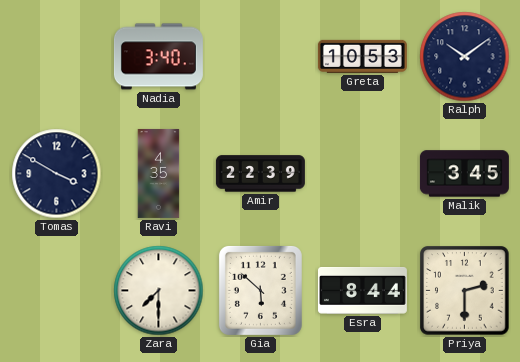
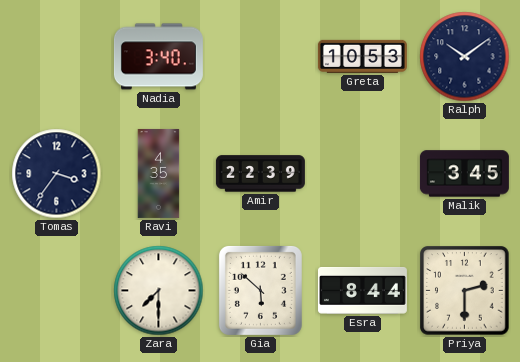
Tomas: 3:50 -> 3:36
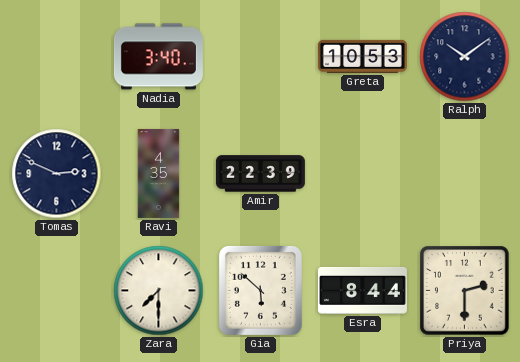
Tomas: 3:36 -> 2:49
Malik: 3:45 -> none
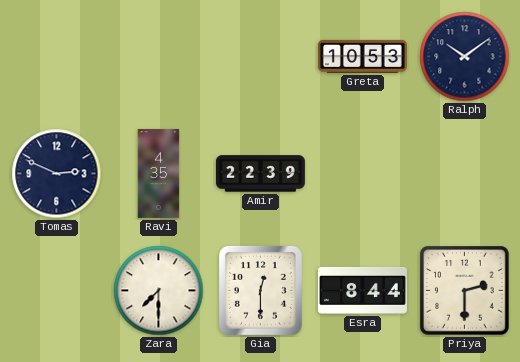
Nadia: 3:40 -> none
Gia: 5:52 -> 12:30
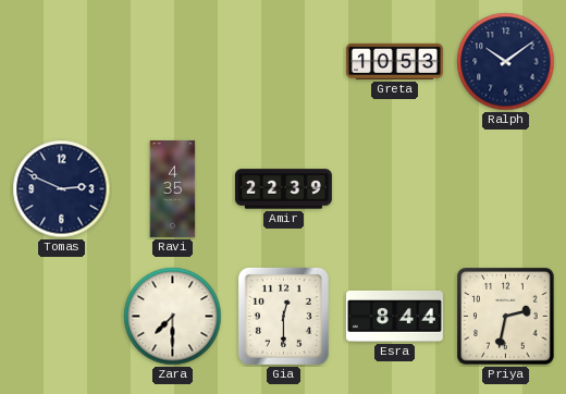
Priya: 2:30 -> 2:32
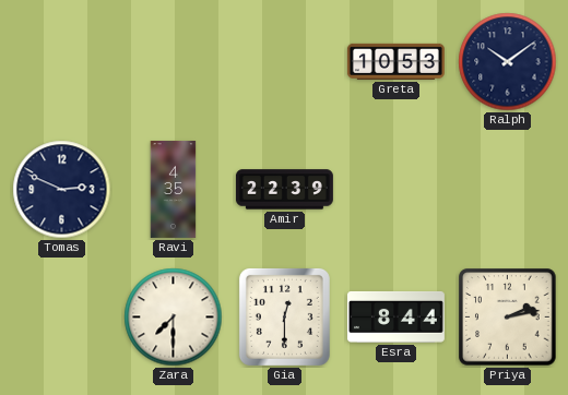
Priya: 2:32 -> 2:13
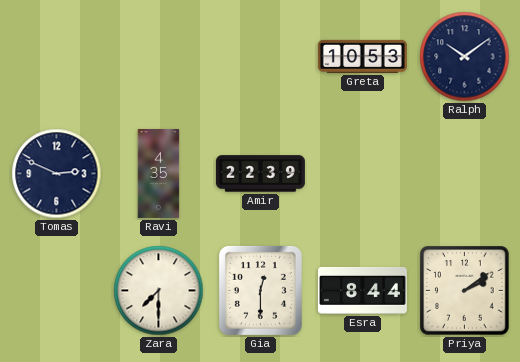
Priya: 2:13 -> 2:09
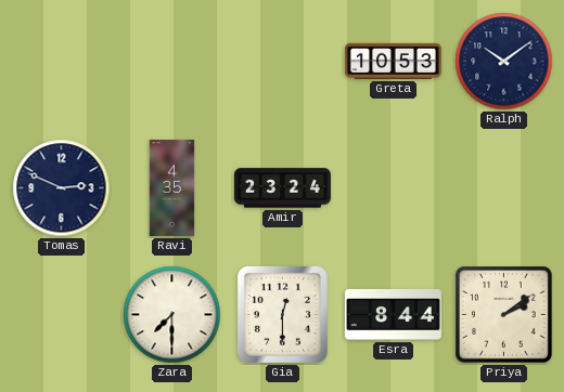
Amir: 22:39 -> 23:24
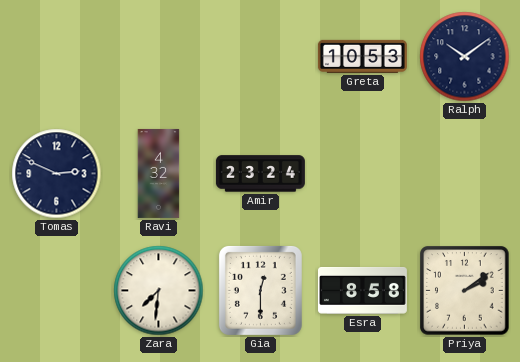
Ravi: 4:35 -> 4:32
Zara: 7:30 -> 7:31
Esra: 8:44 -> 8:58
